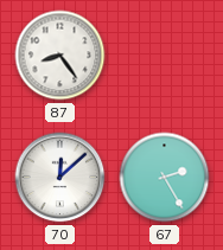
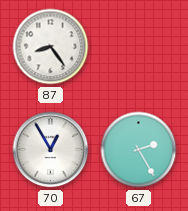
70: 12:08 -> 12:55
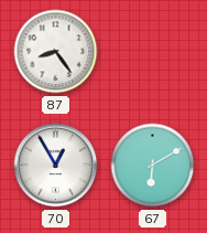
67: 2:25 -> 6:10
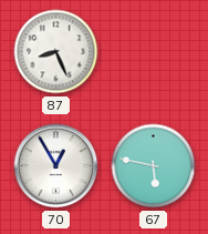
87: 8:24 -> 8:26
67: 6:10 -> 5:47
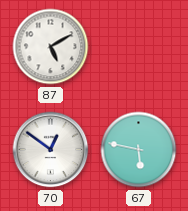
87: 8:26 -> 5:10
70: 12:55 -> 12:51
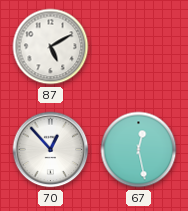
70: 12:51 -> 12:53
67: 5:47 -> 12:28
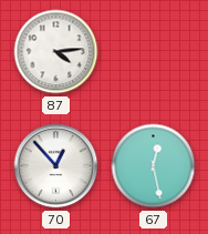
87: 5:10 -> 4:14
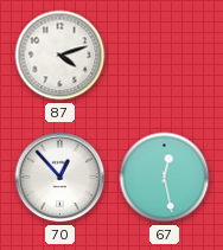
87: 4:14 -> 4:12
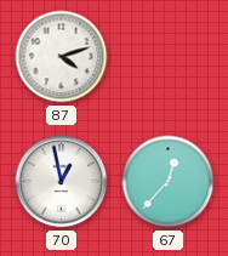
70: 12:53 -> 12:58
67: 12:28 -> 12:37
